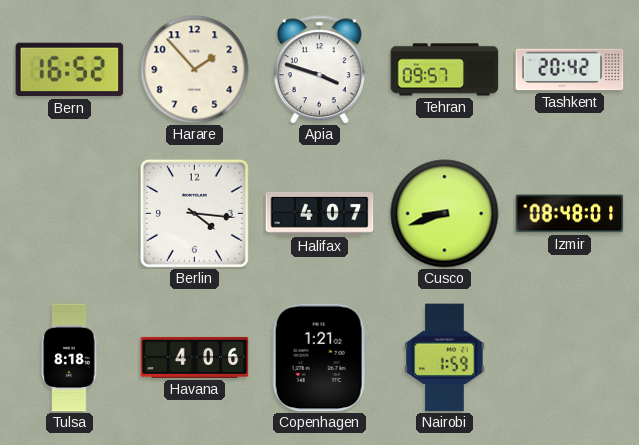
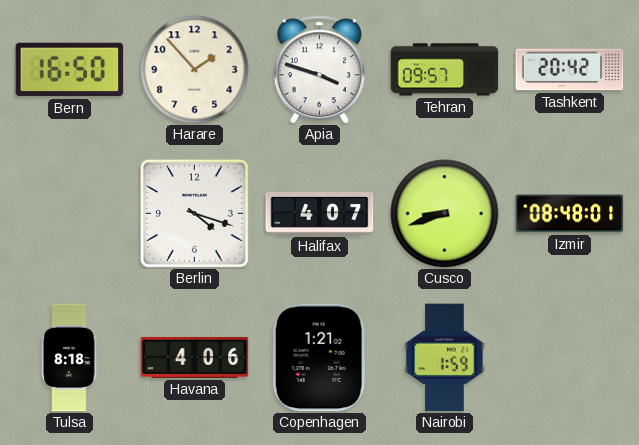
Bern: 16:52 -> 16:50
Berlin: 4:16 -> 4:18
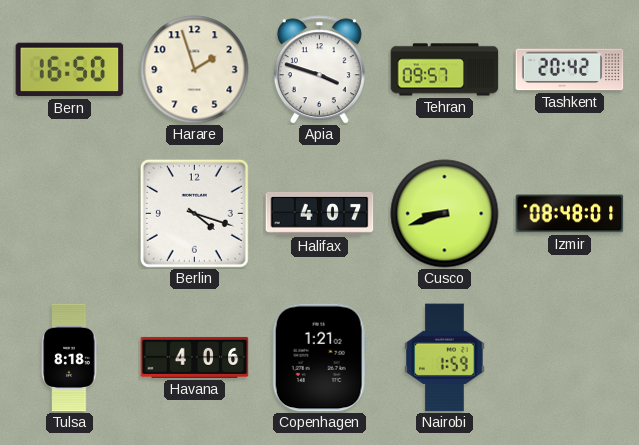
Harare: 1:53 -> 1:57
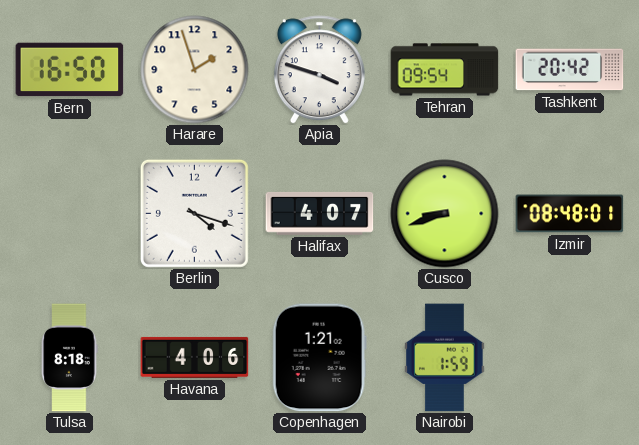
Tehran: 09:57 -> 09:54
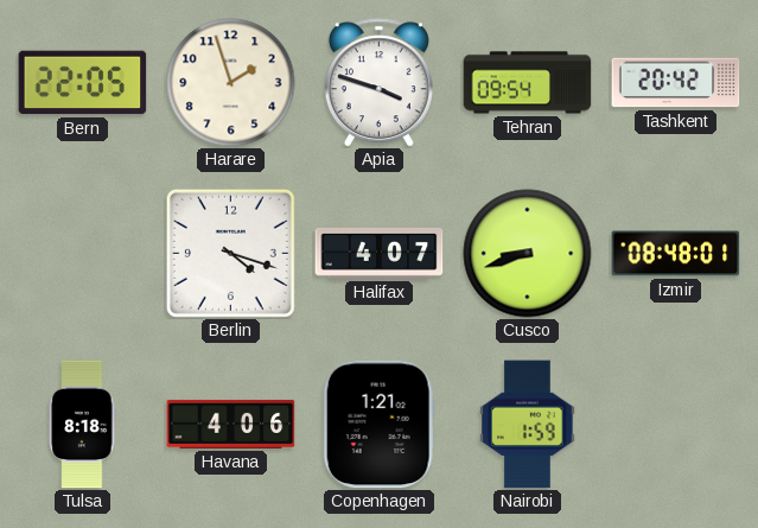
Bern: 16:50 -> 22:05
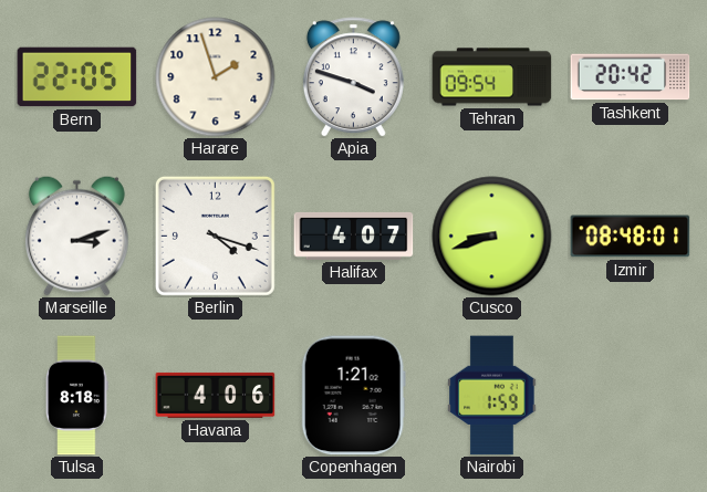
Marseille: none -> 3:12
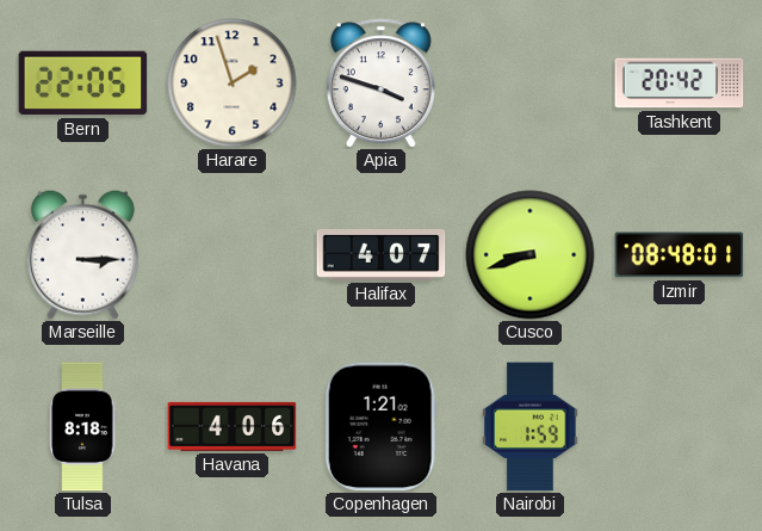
Tehran: 09:54 -> none
Marseille: 3:12 -> 3:15
Berlin: 4:18 -> none
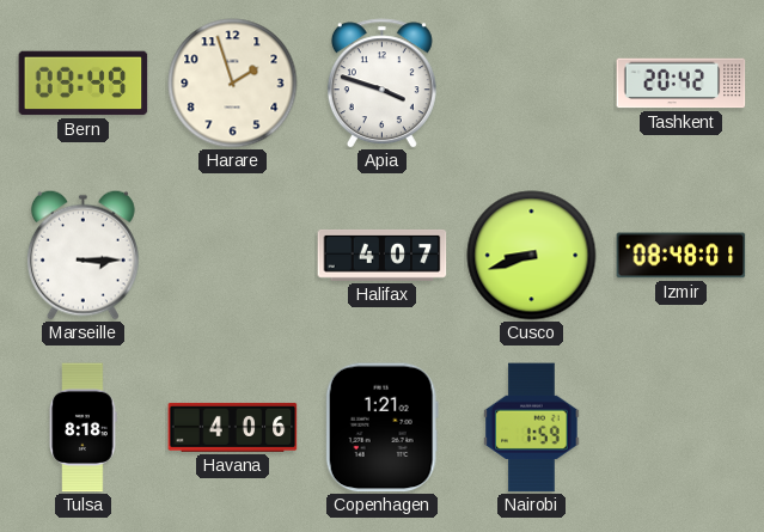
Bern: 22:05 -> 09:49
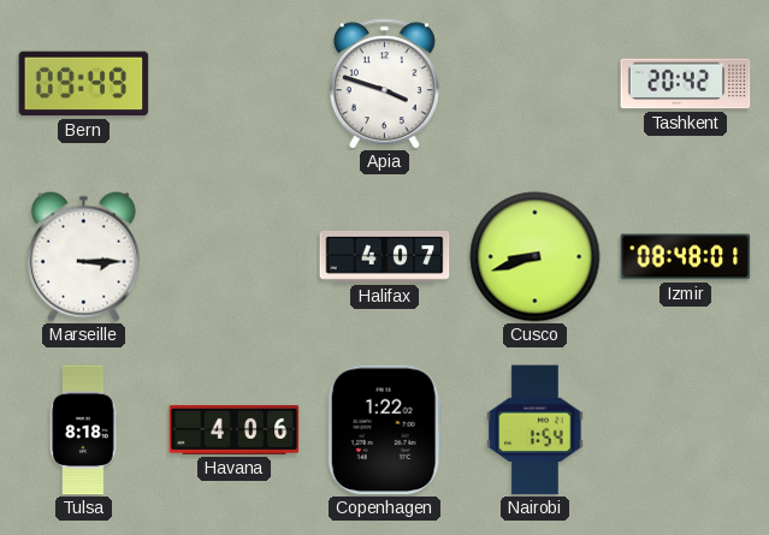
Harare: 1:57 -> none
Copenhagen: 1:21 -> 1:22
Nairobi: 1:59 -> 1:54
